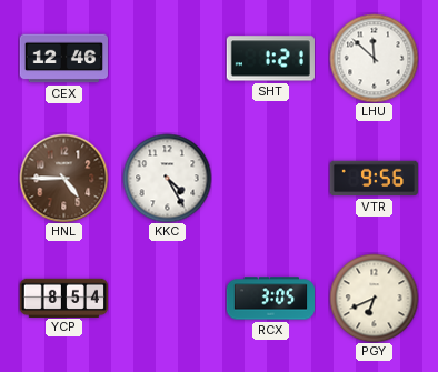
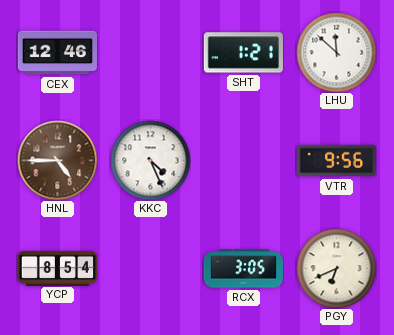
KKC: 4:25 -> 4:26
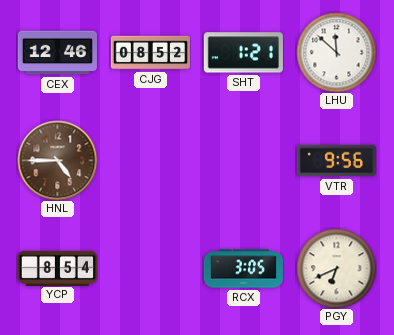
CJG: none -> 08:52
KKC: 4:26 -> none
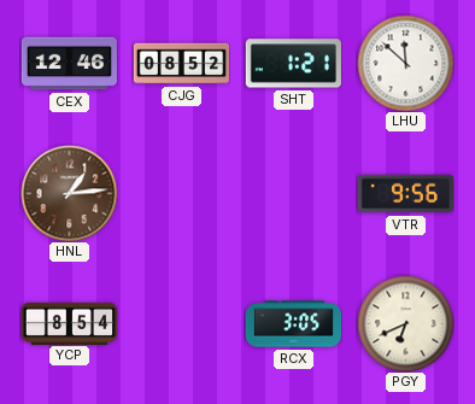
HNL: 4:45 -> 1:14
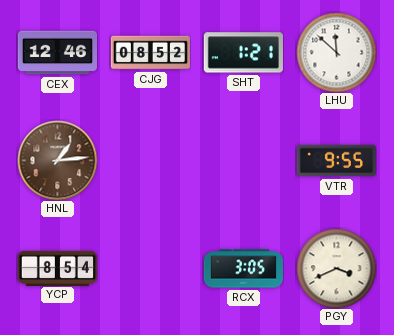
VTR: 9:56 -> 9:55
PGY: 6:41 -> 3:41
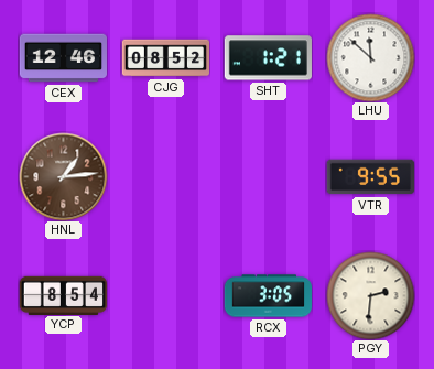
PGY: 3:41 -> 2:31
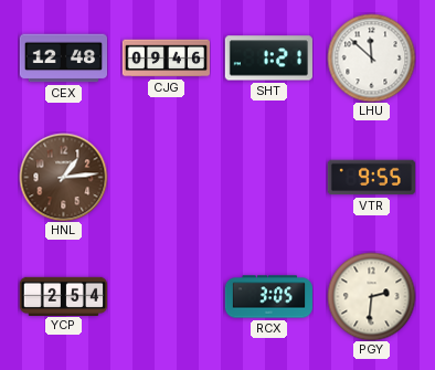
CEX: 12:46 -> 12:48
CJG: 08:52 -> 09:46
YCP: 8:54 -> 2:54
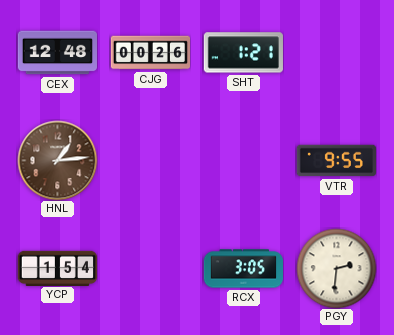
CJG: 09:46 -> 00:26
LHU: 11:52 -> none
YCP: 2:54 -> 1:54
